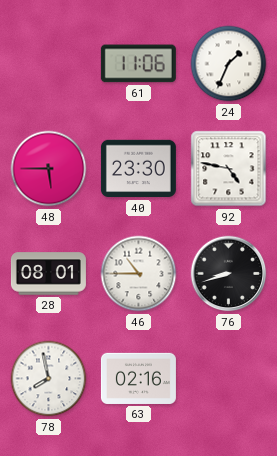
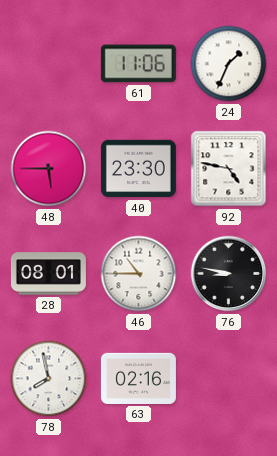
76: 8:42 -> 8:47
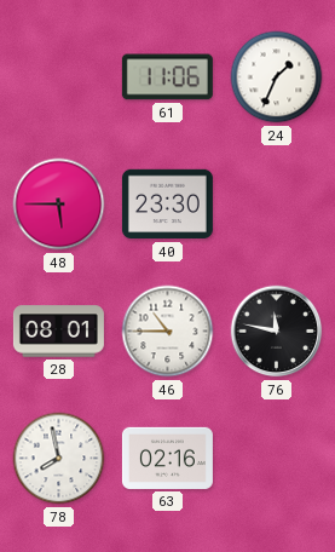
92: 4:47 -> none
76: 8:47 -> 11:47
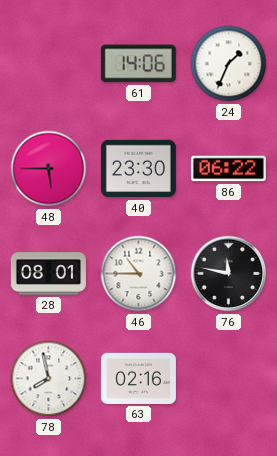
61: 11:06 -> 14:06
86: none -> 06:22
